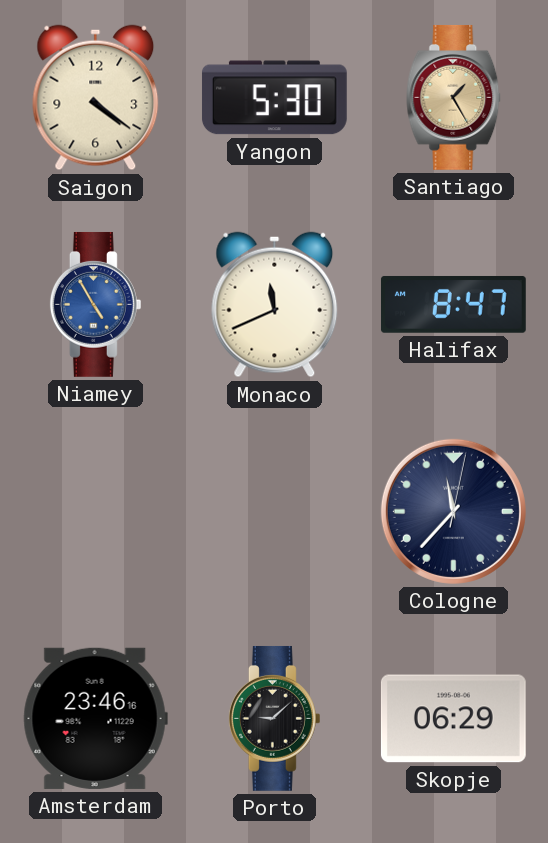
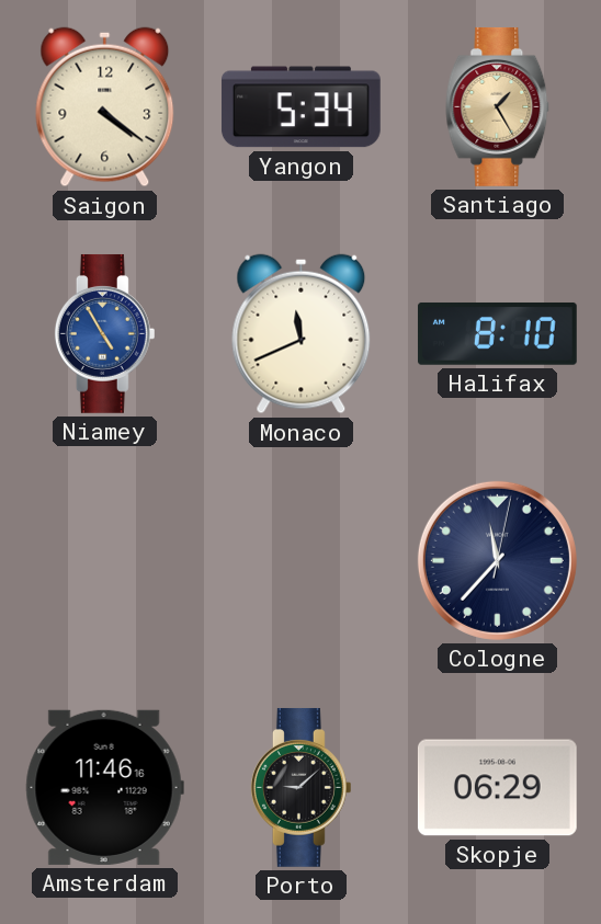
Yangon: 5:30 -> 5:34
Halifax: 8:47 -> 8:10
Amsterdam: 23:46 -> 11:46
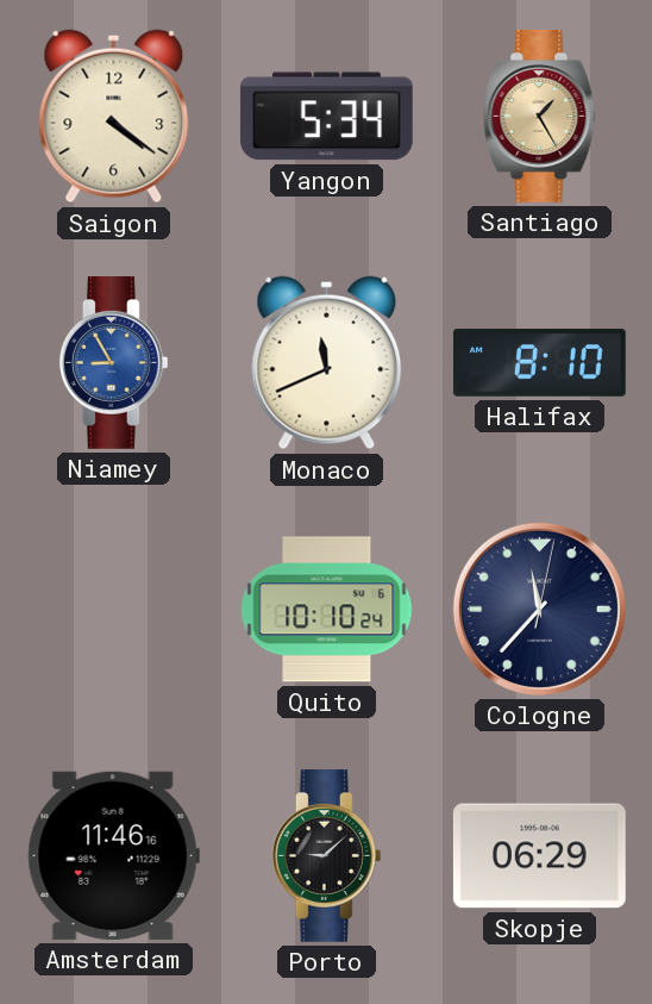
Niamey: 4:55 -> 8:55
Quito: none -> 10:10
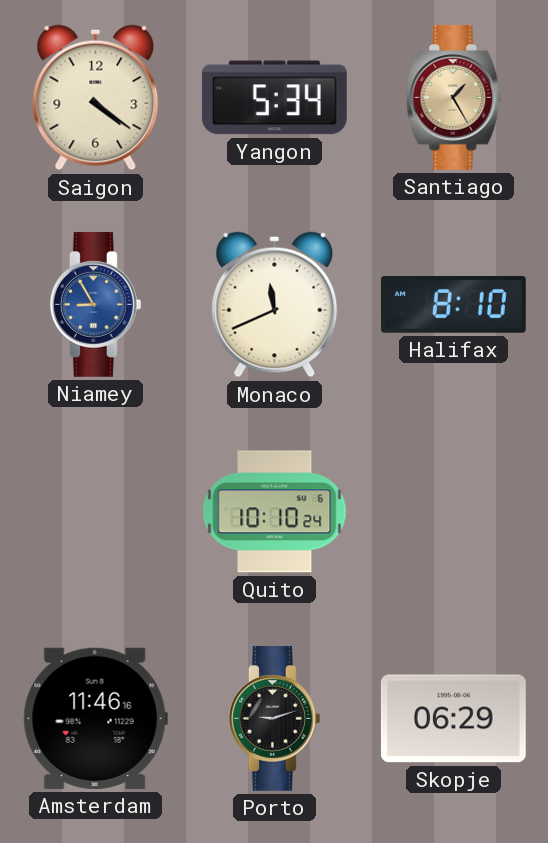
Cologne: 11:37 -> none
Porto: 9:08 -> 9:12
